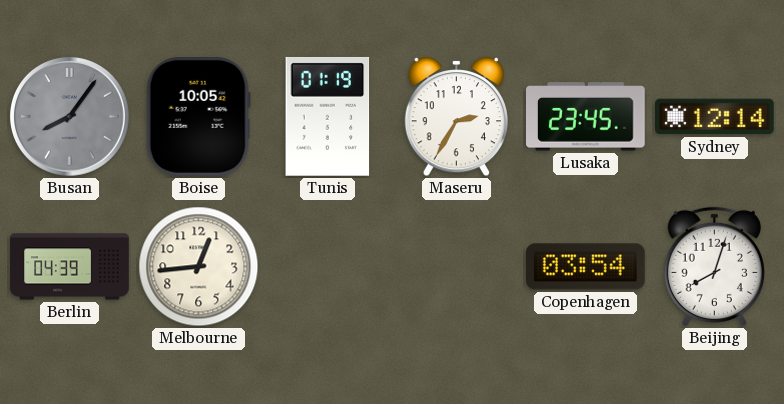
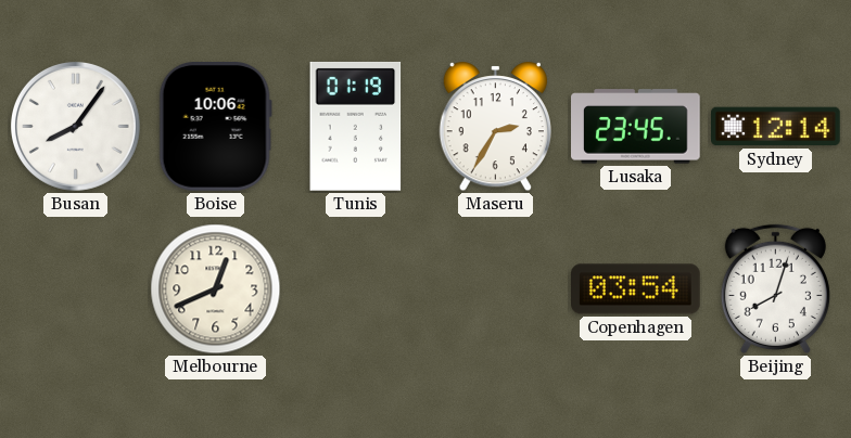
Busan dial: grey -> white
Boise: 10:05 -> 10:06
Berlin: 04:39 -> none
Melbourne: 12:44 -> 12:41
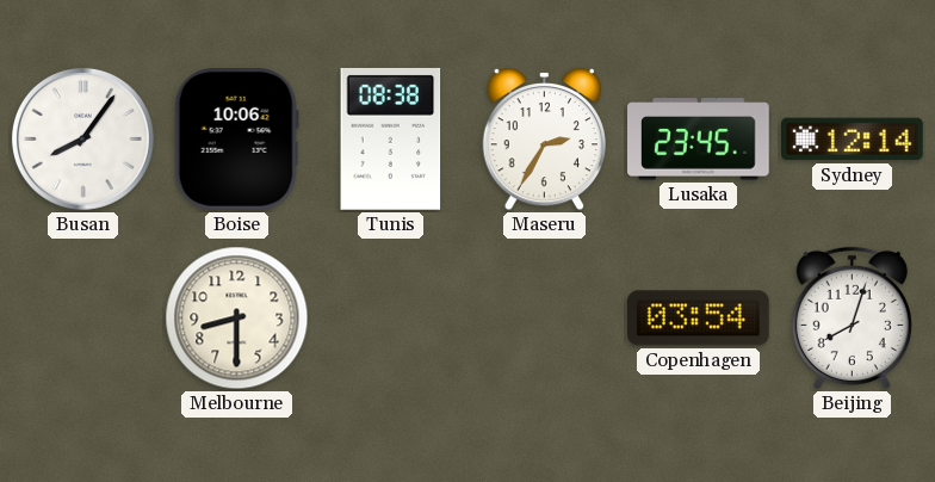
Tunis: 01:19 -> 08:38
Melbourne: 12:41 -> 8:30
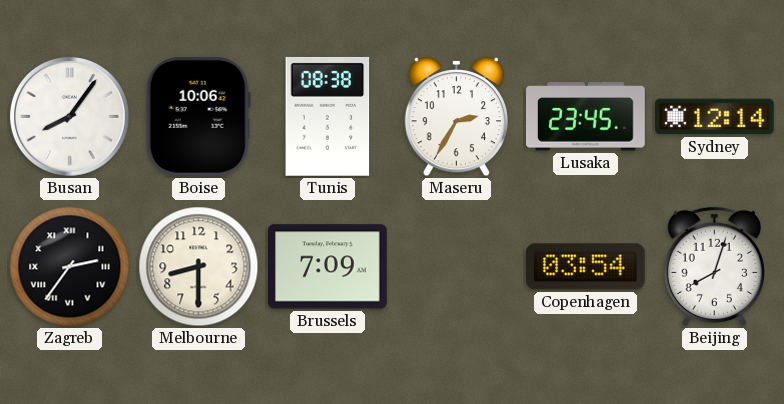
Zagreb: none -> 2:36
Brussels: none -> 7:09
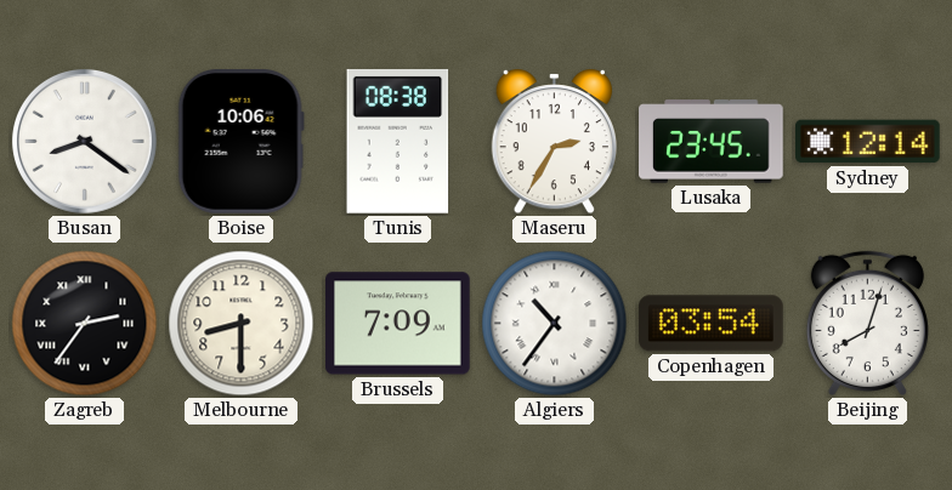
Busan: 8:06 -> 8:21
Algiers: none -> 10:36
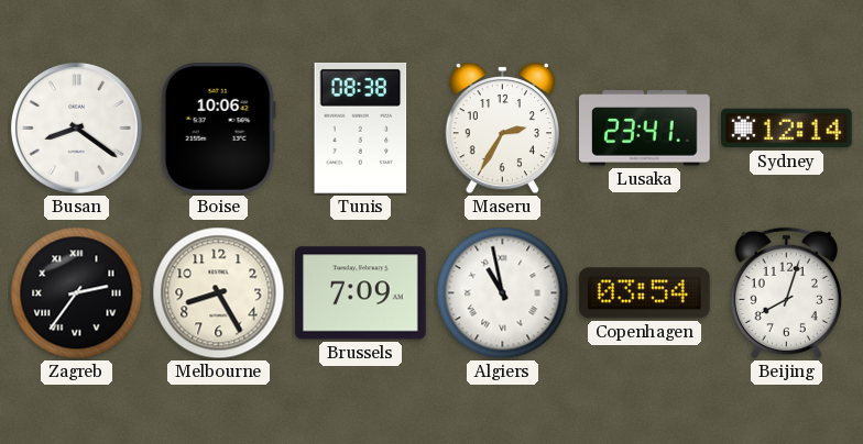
Lusaka: 23:45 -> 23:41
Melbourne: 8:30 -> 8:25
Algiers: 10:36 -> 10:58
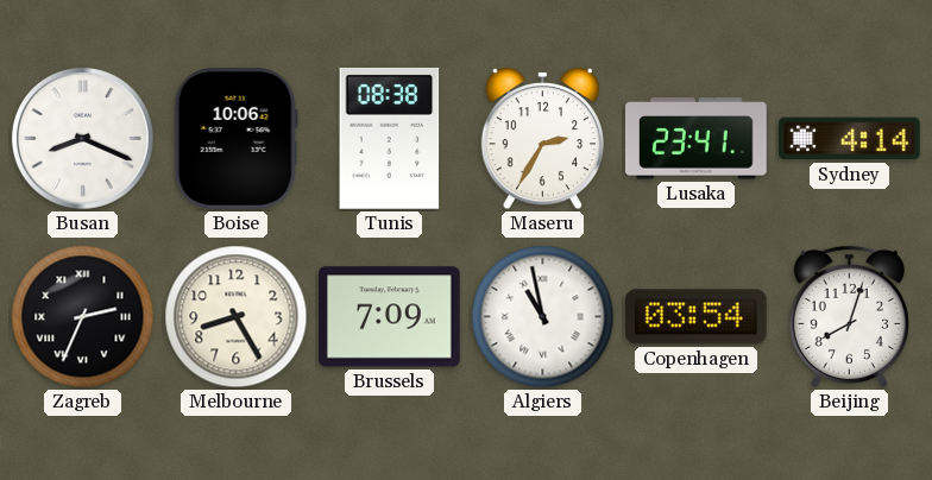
Busan: 8:21 -> 8:19
Sydney: 12:14 -> 4:14
Zagreb: 2:36 -> 2:34
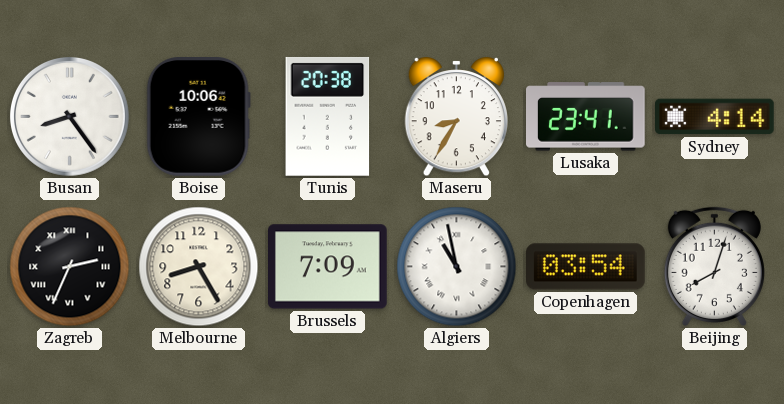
Busan: 8:19 -> 8:24
Tunis: 08:38 -> 20:38
Maseru: 2:35 -> 8:35
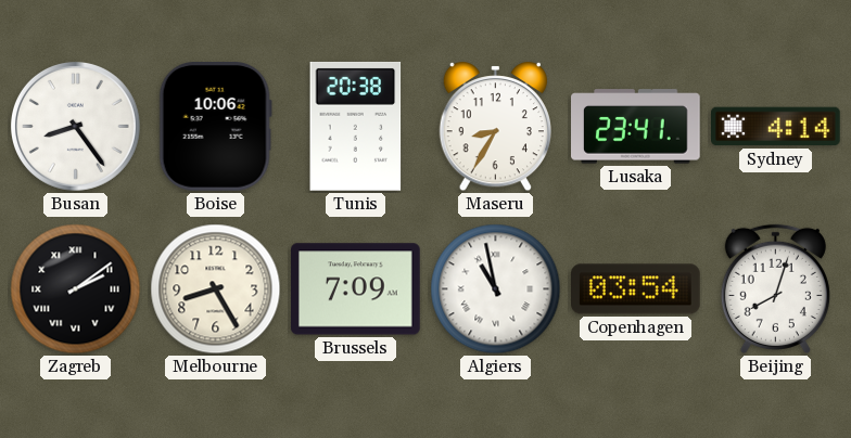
Zagreb: 2:34 -> 2:09
